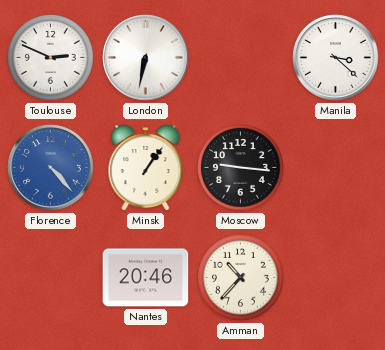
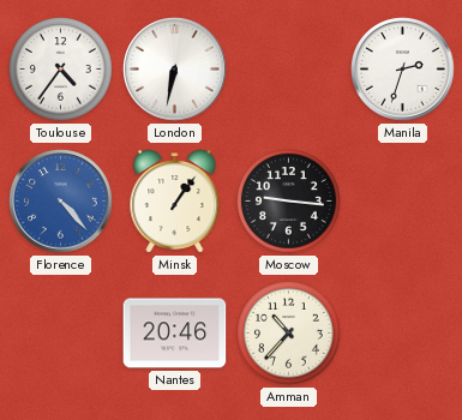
Toulouse: 2:49 -> 4:36
Manila: 3:22 -> 2:33
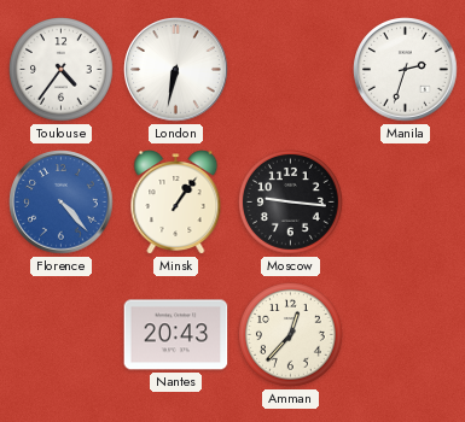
Nantes: 20:46 -> 20:43
Amman: 10:37 -> 12:37
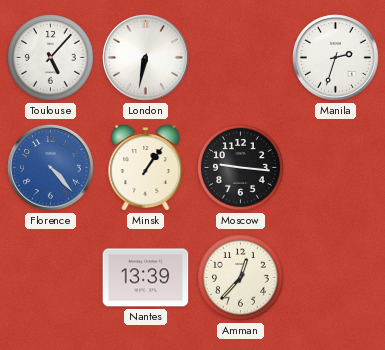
Toulouse: 4:36 -> 5:07
Nantes: 20:43 -> 13:39
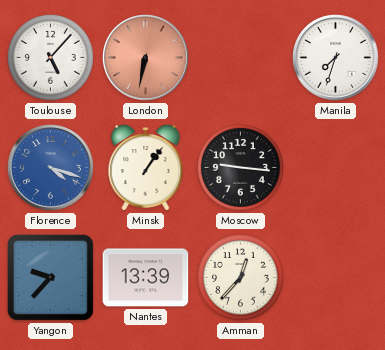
London dial: white -> salmon
Manila: 2:33 -> 7:33
Florence: 4:23 -> 4:18
Yangon: none -> 9:37
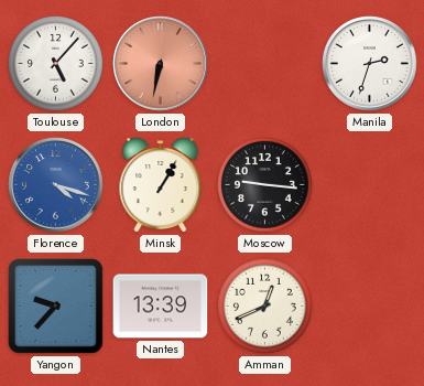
Manila: 7:33 -> 2:33
Minsk: 1:06 -> 1:05
Amman: 12:37 -> 12:41
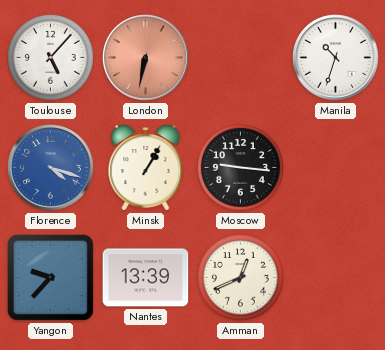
Manila: 2:33 -> 10:33
